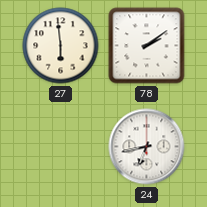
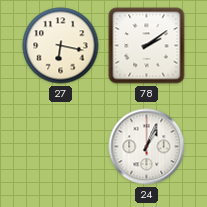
27: 5:59 -> 6:17
24: 6:43 -> 1:04
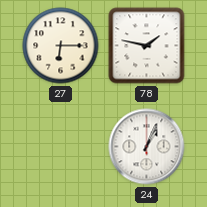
27: 6:17 -> 6:15
78: 2:09 -> 1:47
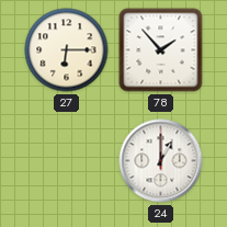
78: 1:47 -> 1:53
24: 1:04 -> 1:00
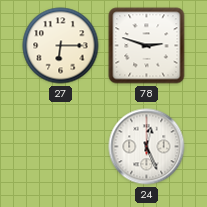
78: 1:53 -> 2:48
24: 1:00 -> 12:26
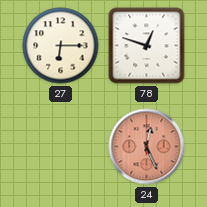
78: 2:48 -> 12:48
24 dial: white -> salmon
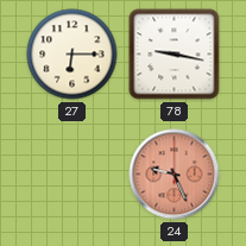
78: 12:48 -> 9:17
24: 12:26 -> 9:26
